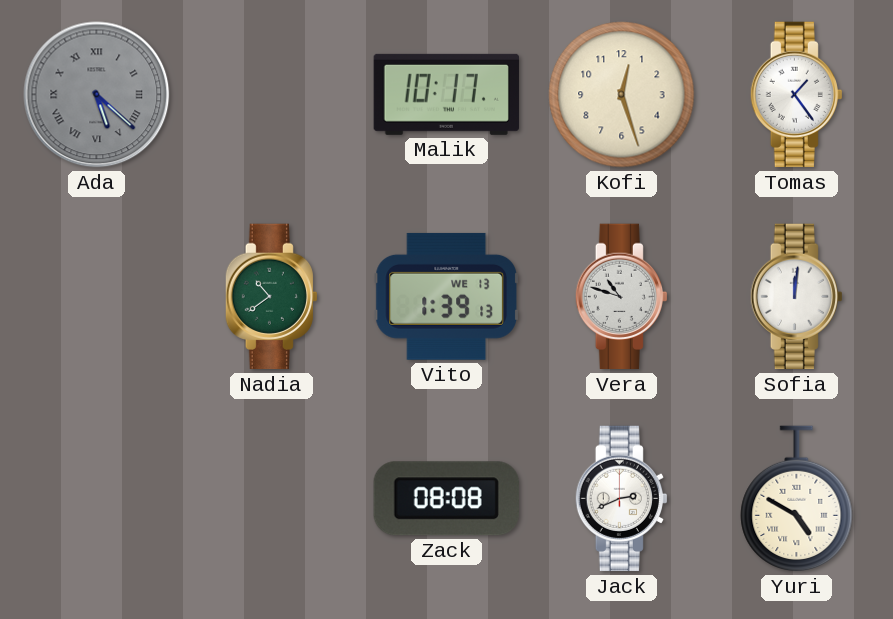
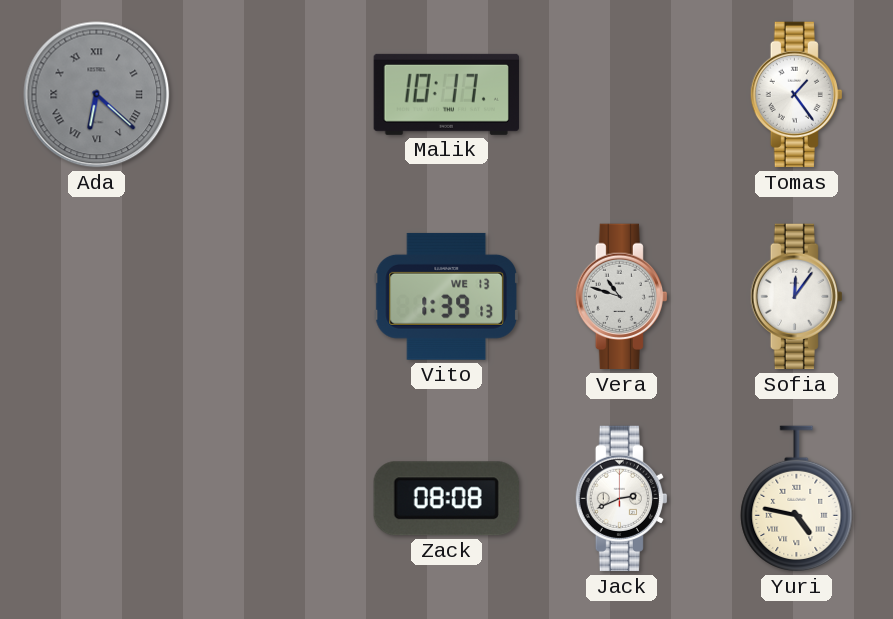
Ada: 5:22 -> 6:22
Kofi: 12:27 -> none
Nadia: 10:39 -> none
Sofia: 12:01 -> 12:06
Yuri: 4:50 -> 4:47
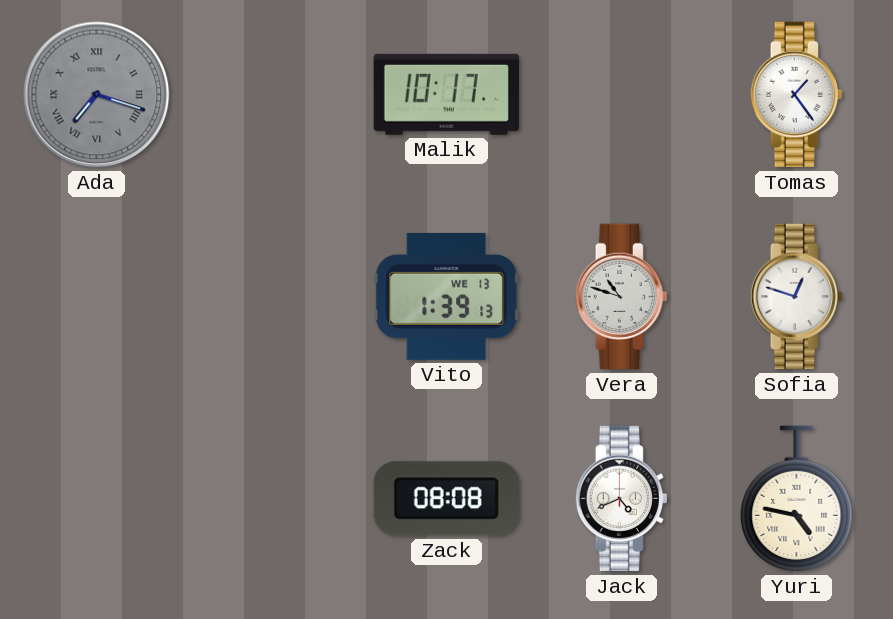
Ada: 6:22 -> 7:18
Sofia: 12:06 -> 12:48
Jack: 2:41 -> 4:41
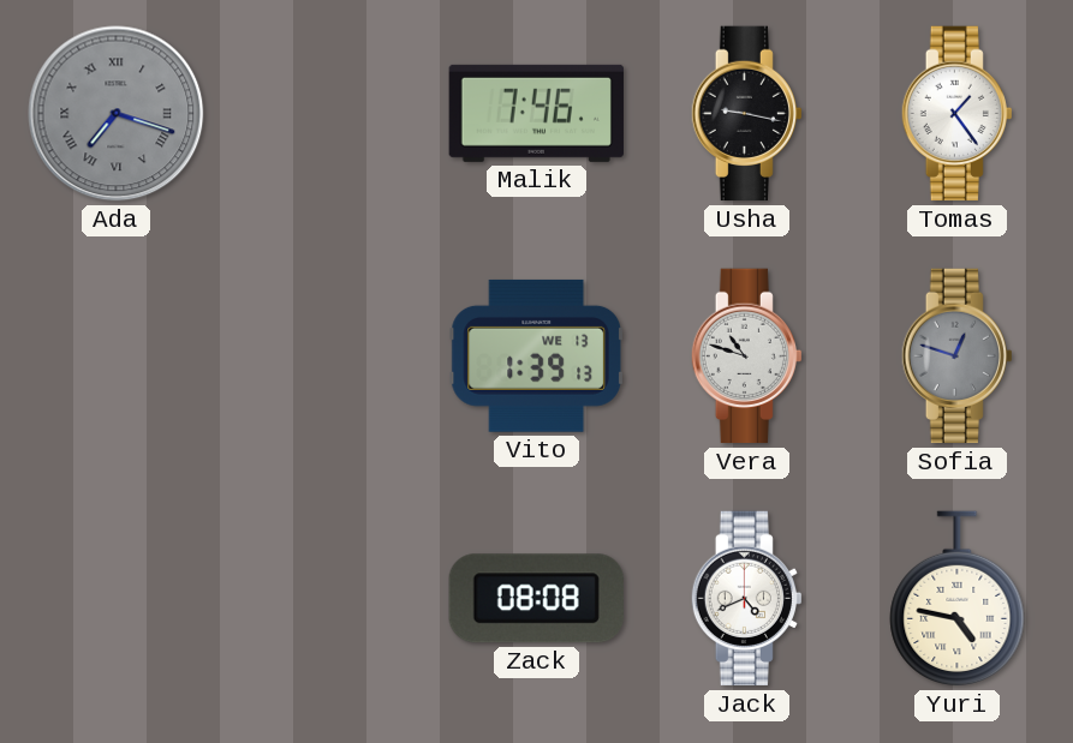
Malik: 10:17 -> 7:46
Usha: none -> 9:17
Sofia dial: white -> grey
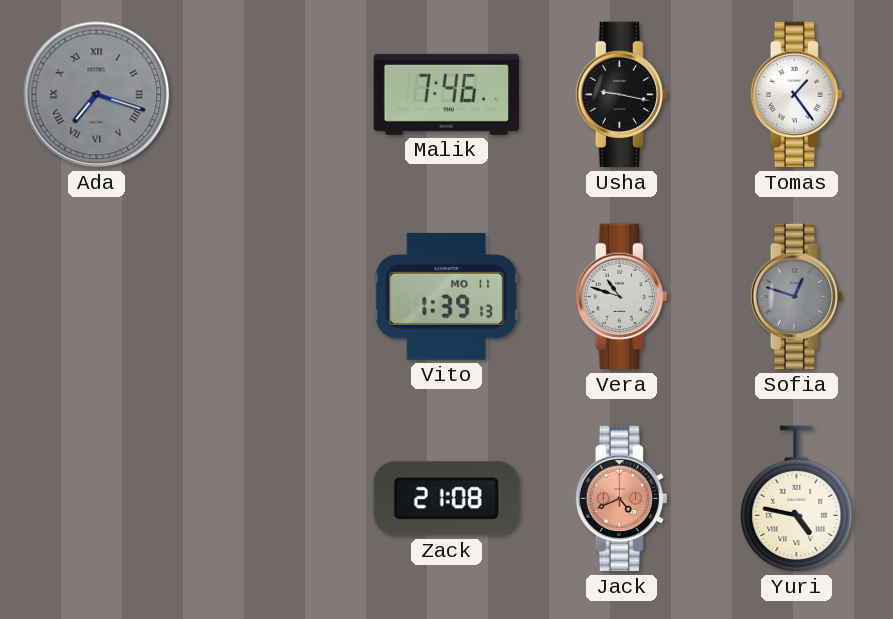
Vito date: WE 13 -> MO 11
Zack: 08:08 -> 21:08
Jack dial: white -> salmon
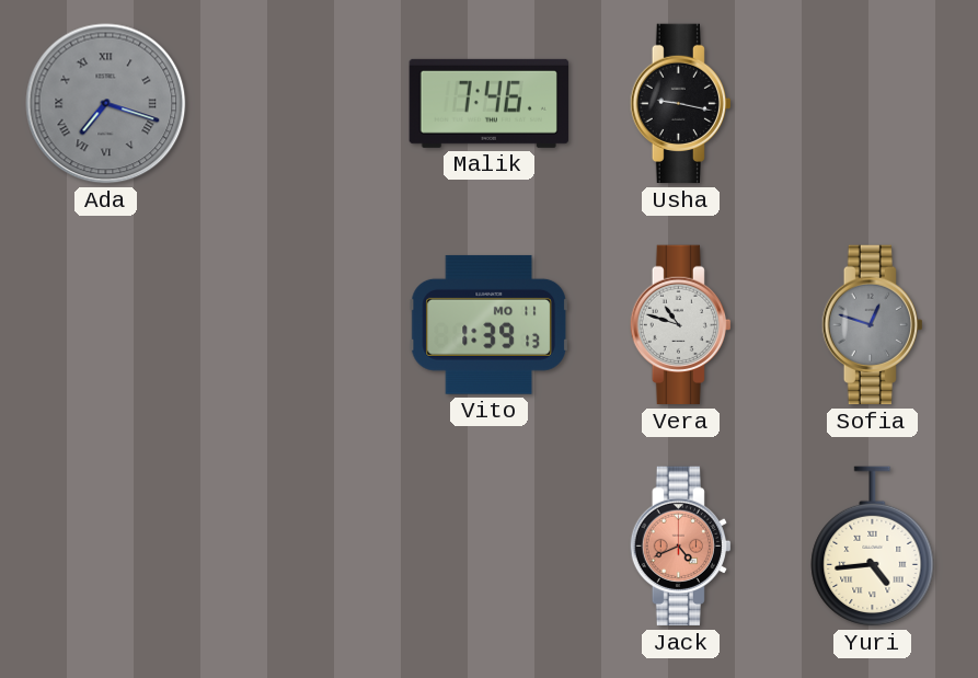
Tomas: 1:24 -> none
Zack: 21:08 -> none
Yuri: 4:47 -> 4:44
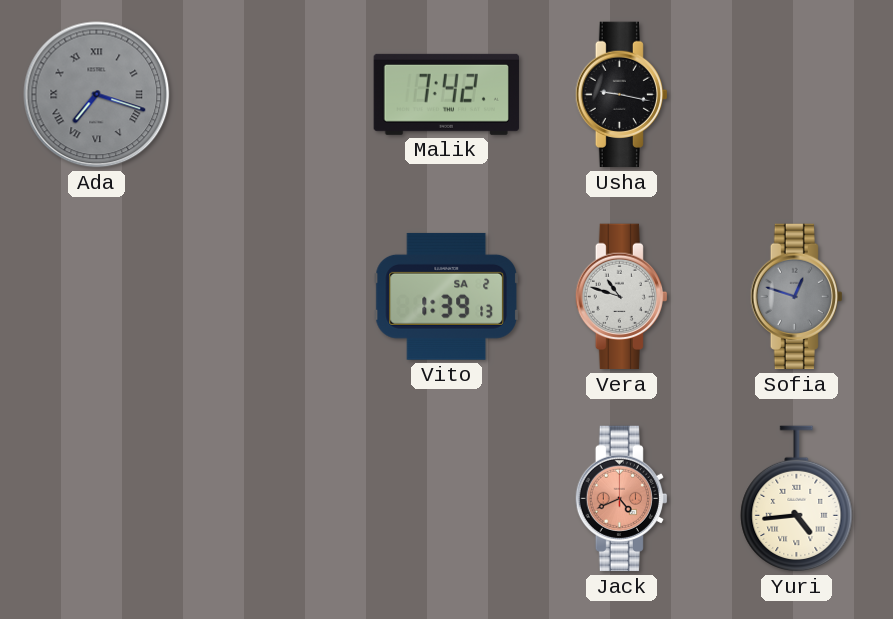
Malik: 7:46 -> 7:42
Vito date: MO 11 -> SA 2
